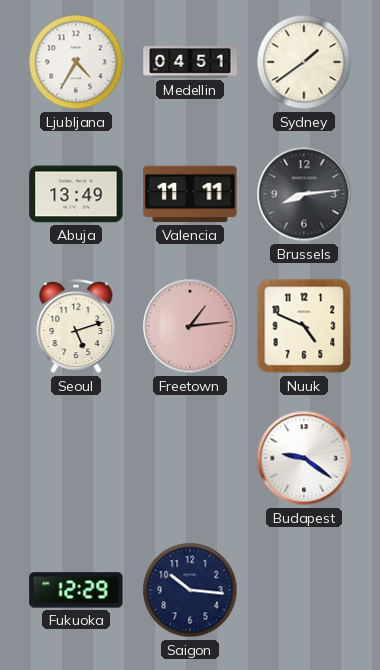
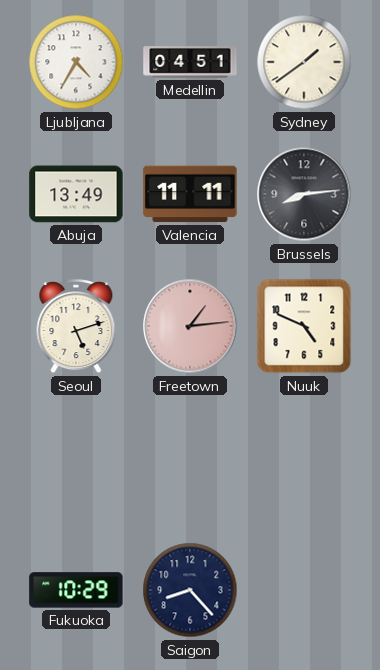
Budapest: 9:21 -> none
Fukuoka: 12:29 -> 10:29
Saigon: 10:16 -> 8:23
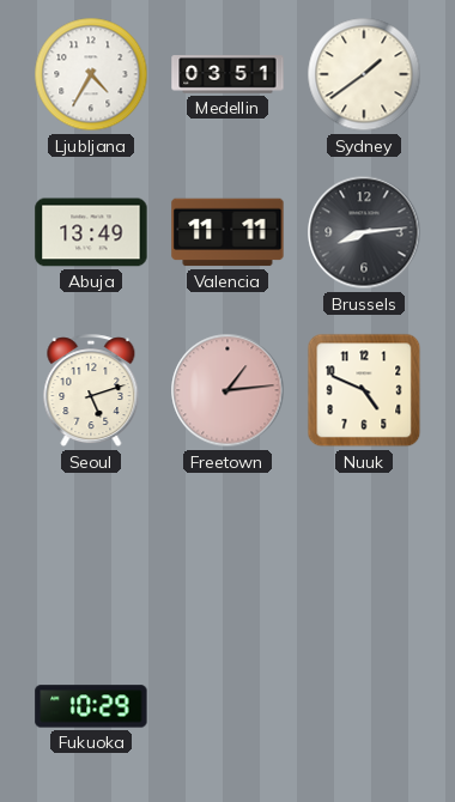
Medellin: 04:51 -> 03:51
Saigon: 8:23 -> none
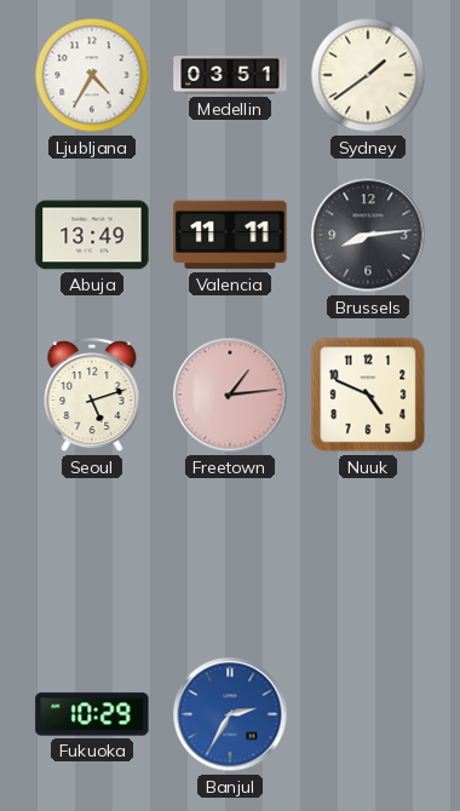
Banjul: none -> 2:35
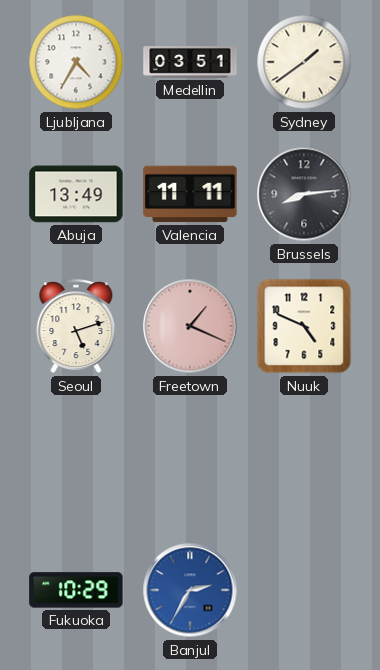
Freetown: 1:14 -> 1:19
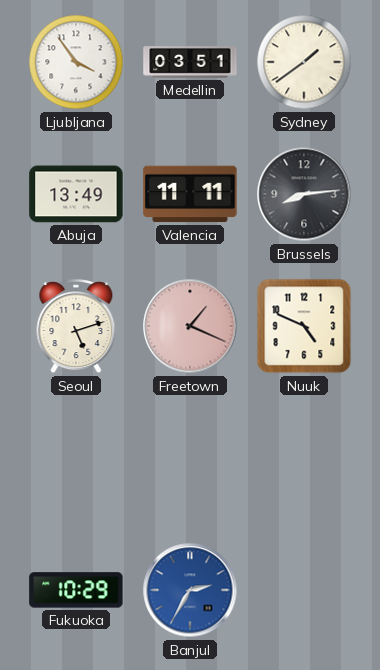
Ljubljana: 4:35 -> 3:54
